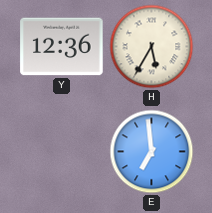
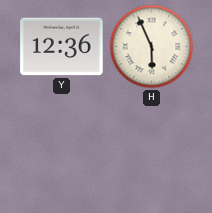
H: 5:35 -> 5:56
E: 6:59 -> none
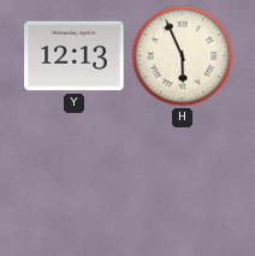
Y: 12:36 -> 12:13
